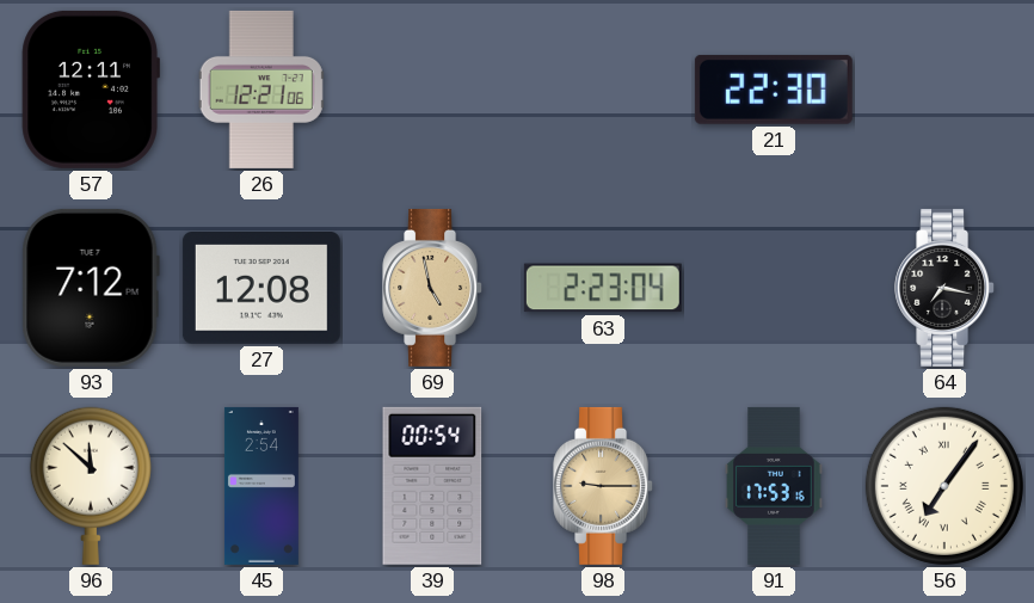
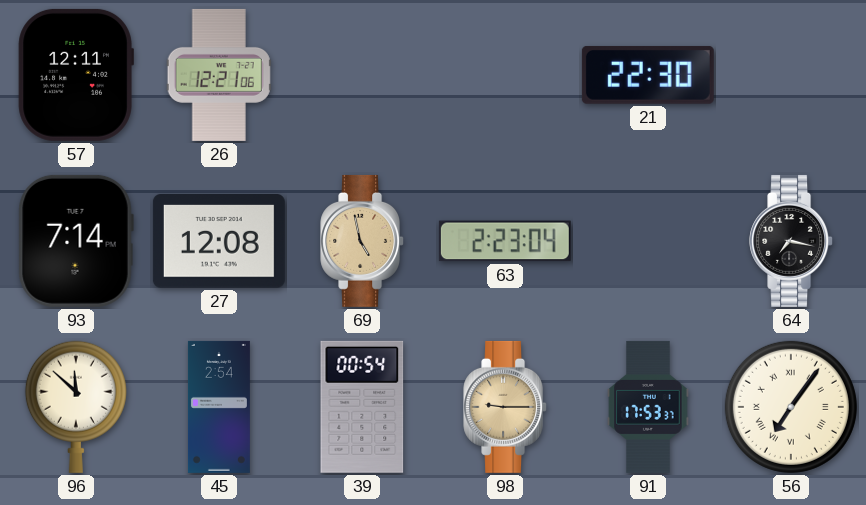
93: 7:12 -> 7:14
91: 17:53:16 -> 17:53:37
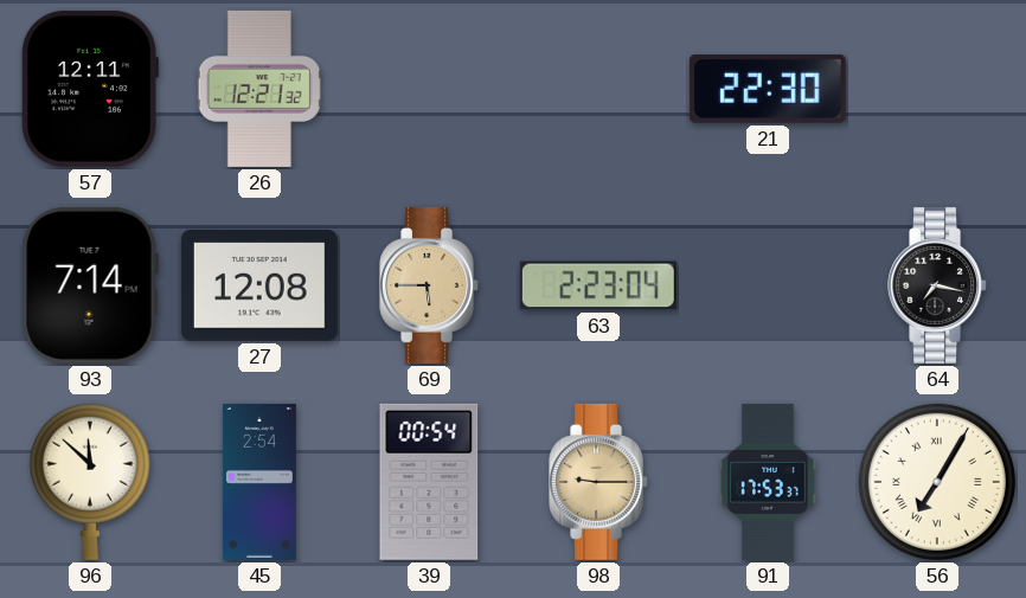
26: 12:21:06 -> 12:21:32
69: 4:58 -> 5:45
56: 7:06 -> 7:05
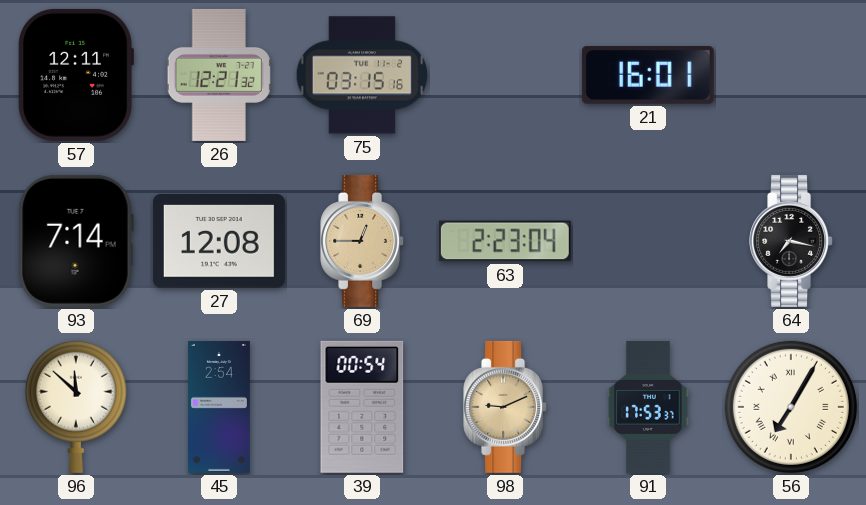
75: none -> 03:15
21: 22:30 -> 16:01
69: 5:45 -> 12:45
98: 9:15 -> 9:11
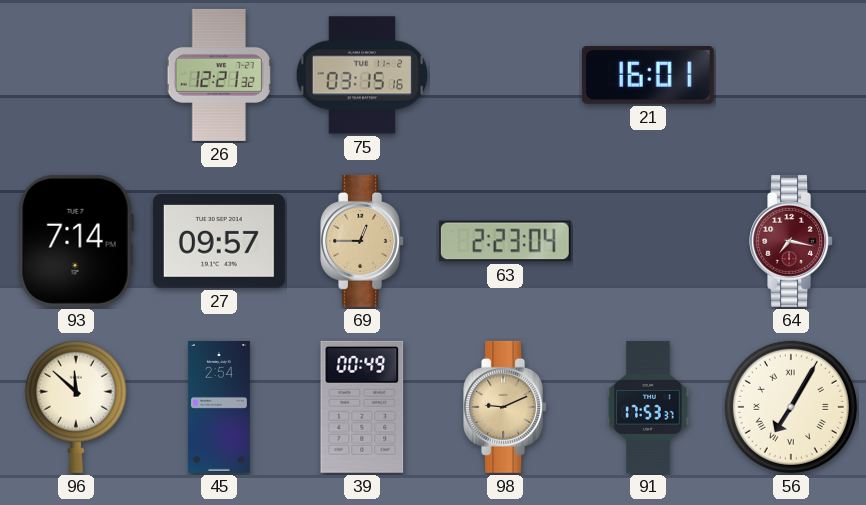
57: 12:11 -> none
27: 12:08 -> 09:57
64 dial: black -> burgundy
39: 00:54 -> 00:49
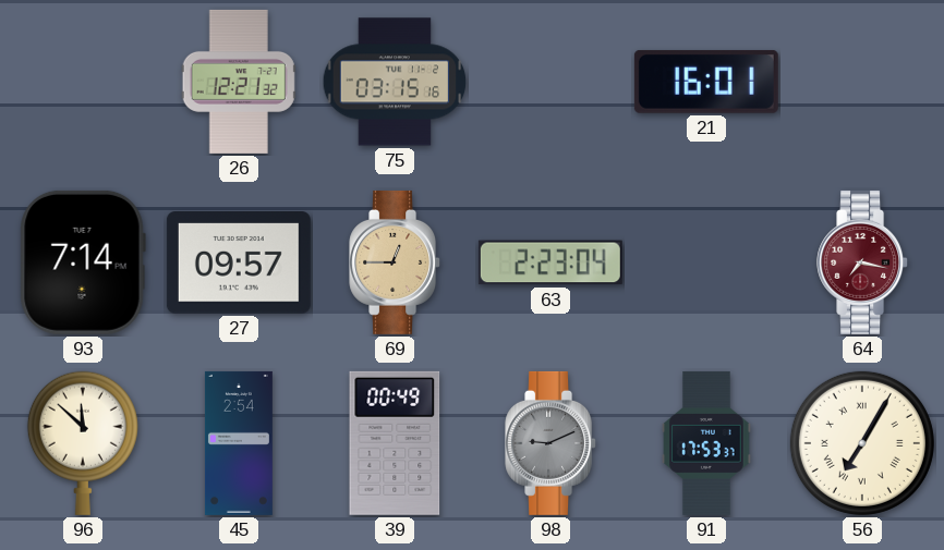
98 dial: champagne -> grey
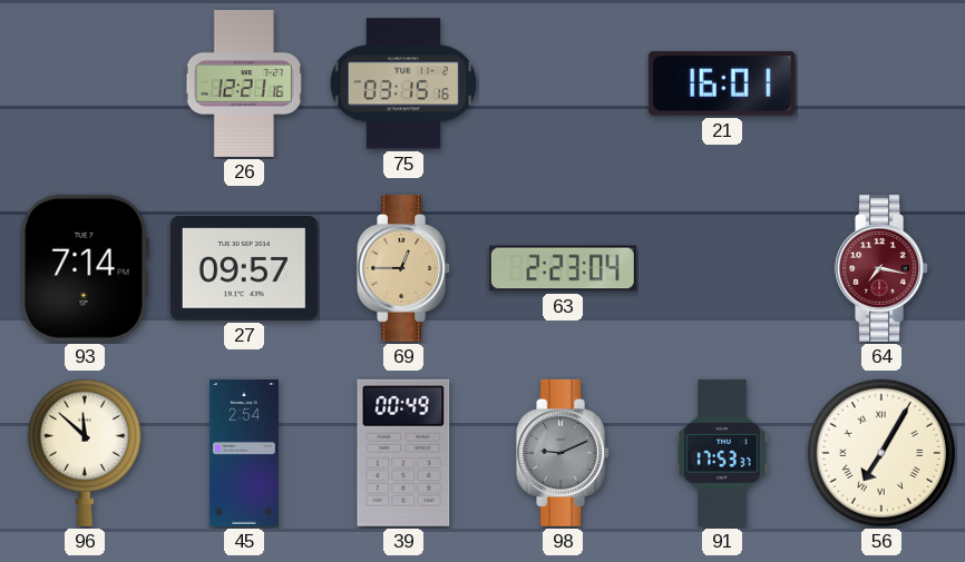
26: 12:21:32 -> 12:21:16
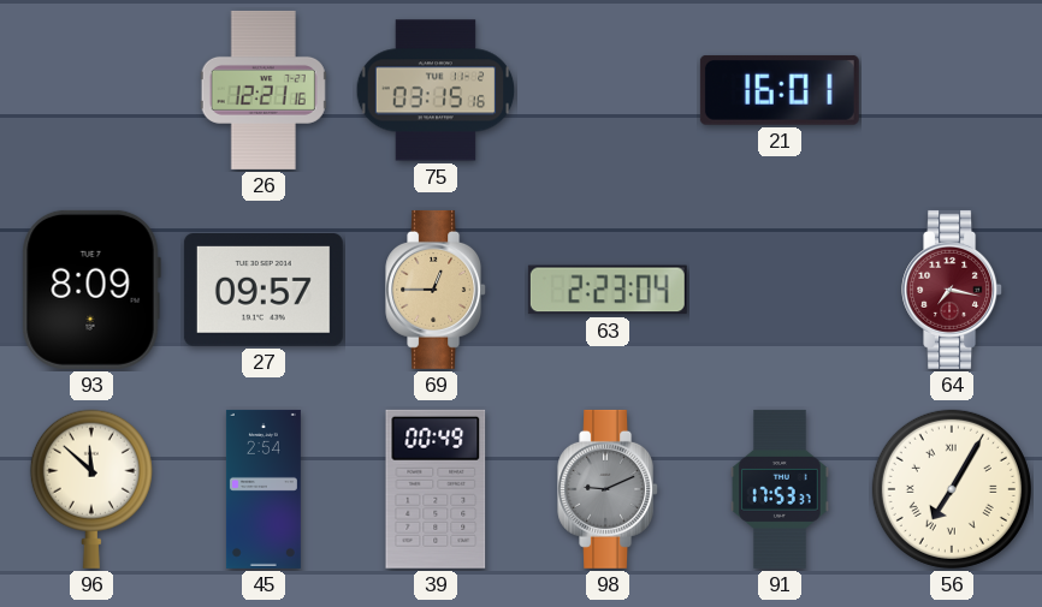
93: 7:14 -> 8:09
